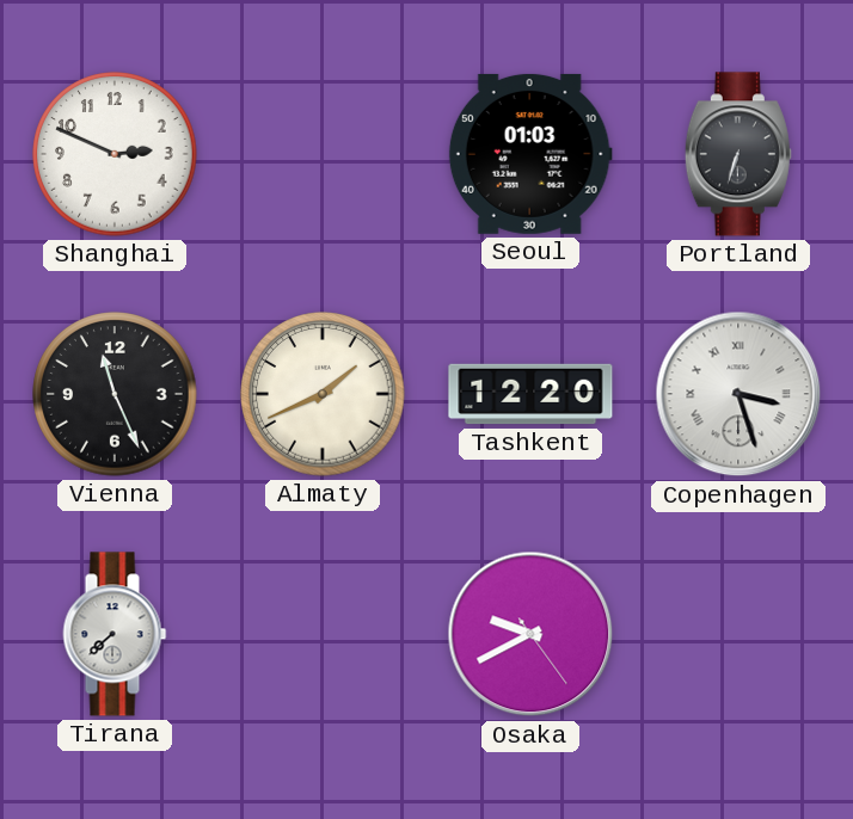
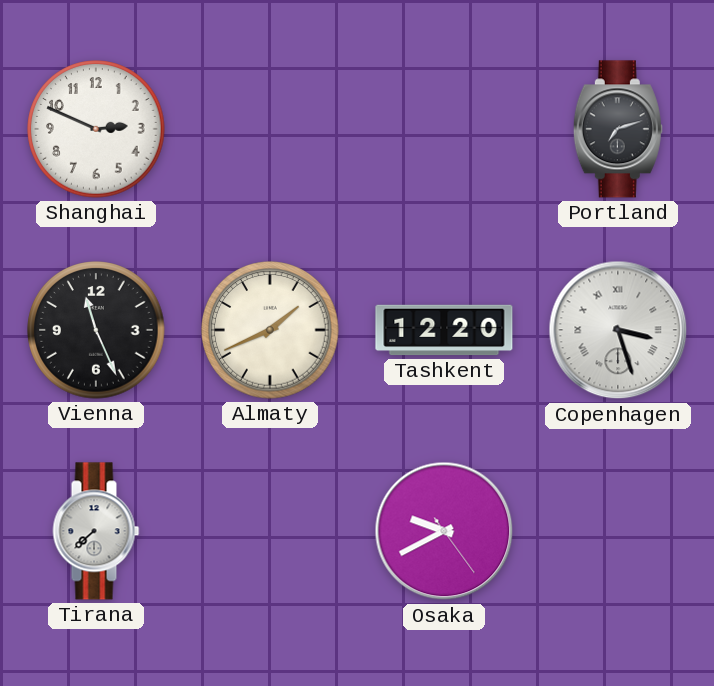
Seoul: 01:03 -> none
Portland: 6:33 -> 7:12
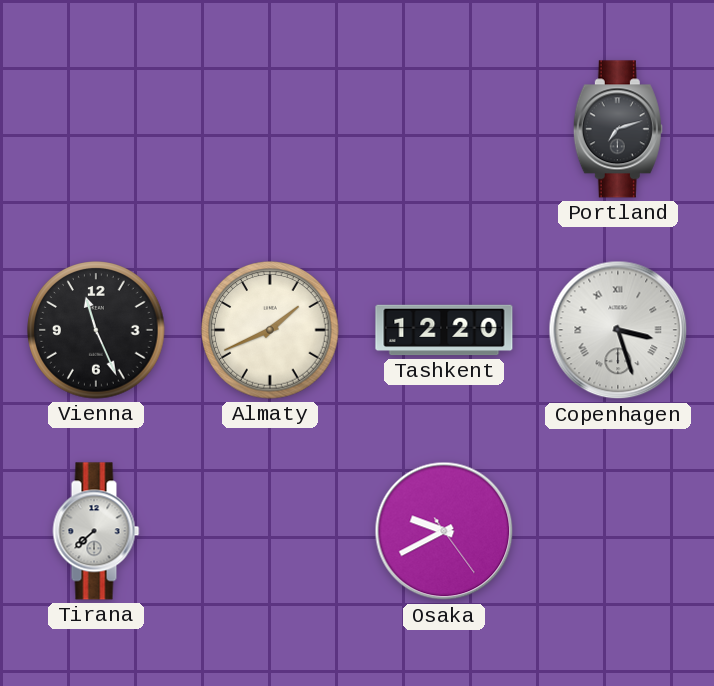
Shanghai: 2:49 -> none
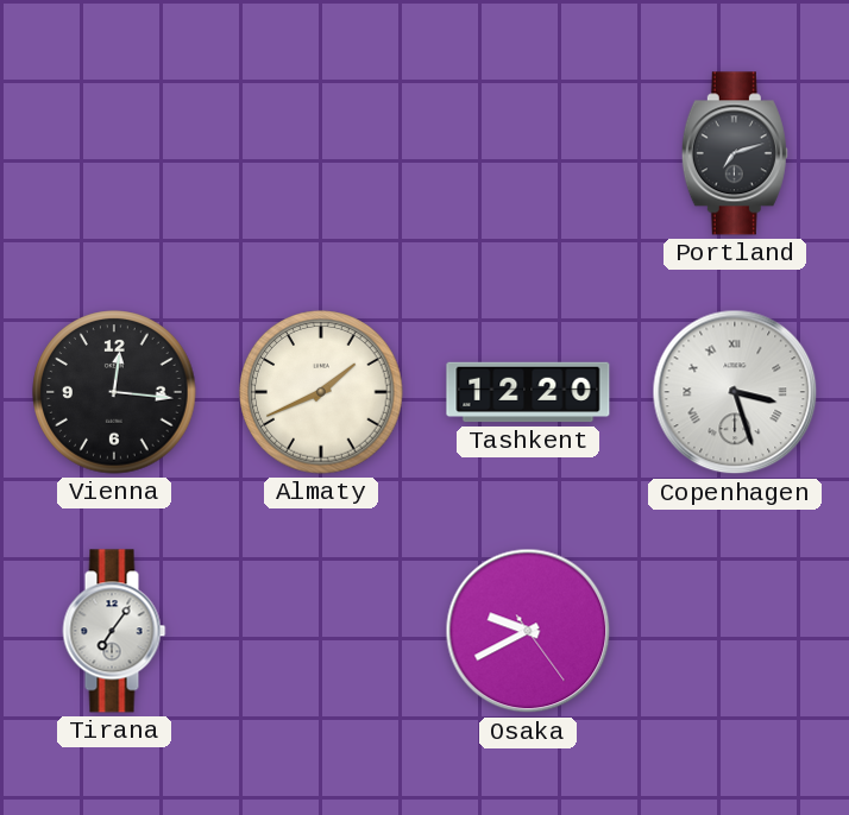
Vienna: 11:26 -> 12:16
Tirana: 7:38 -> 7:06
